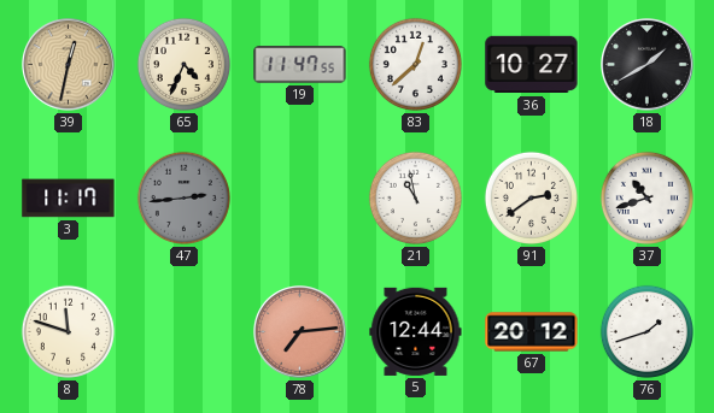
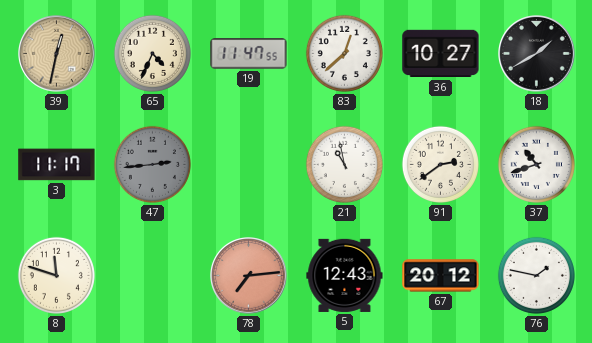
5: 12:44 -> 12:43
76: 1:42 -> 1:47
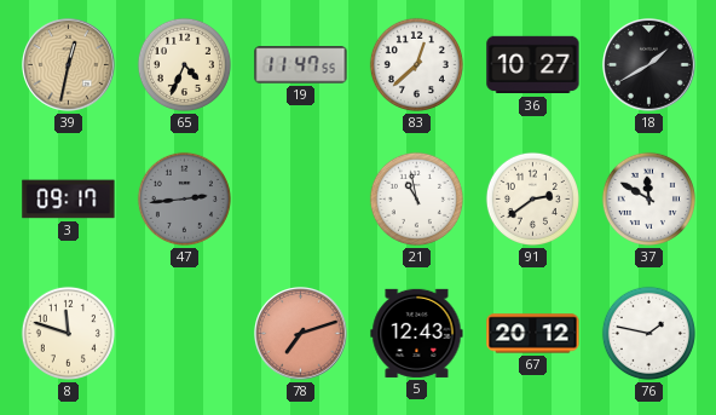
3: 11:17 -> 09:17
37: 10:42 -> 11:50
78: 7:14 -> 7:12
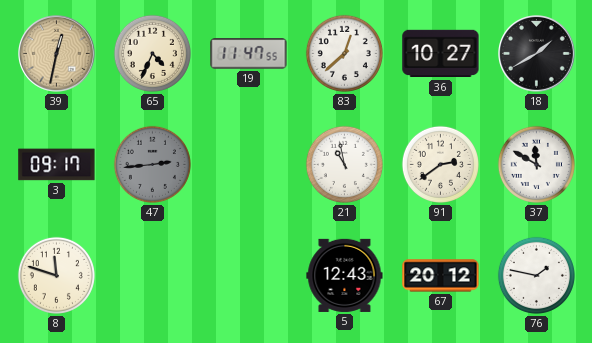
78: 7:12 -> none
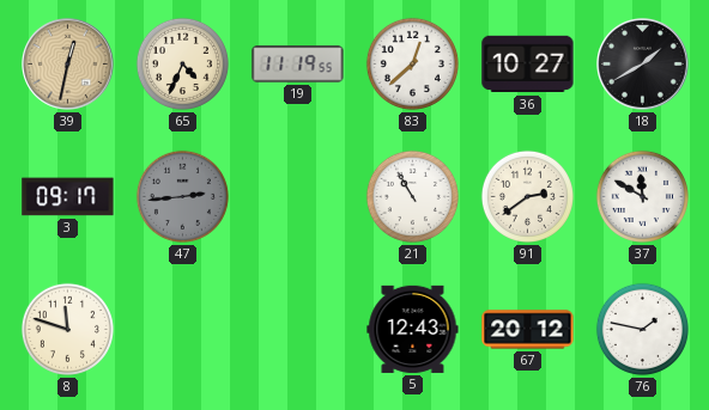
19: 11:47 -> 11:19
21: 10:58 -> 10:55
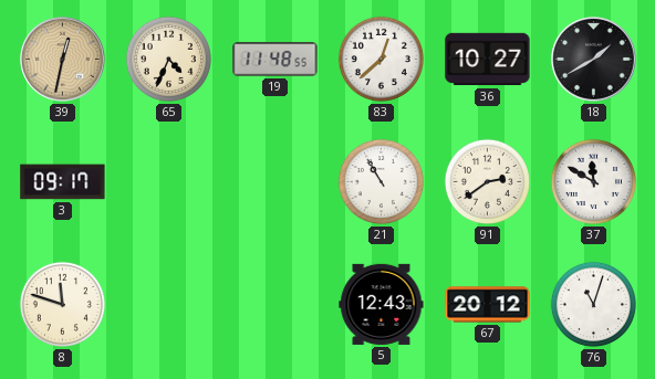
19: 11:19 -> 11:48
47: 2:44 -> none
76: 1:47 -> 11:03
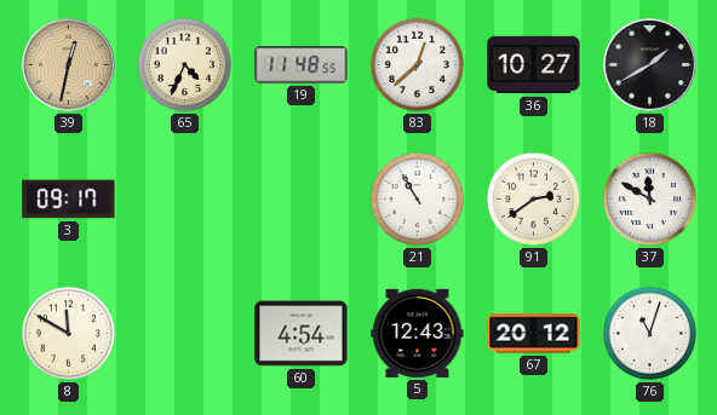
8: 11:48 -> 11:50
60: none -> 4:54
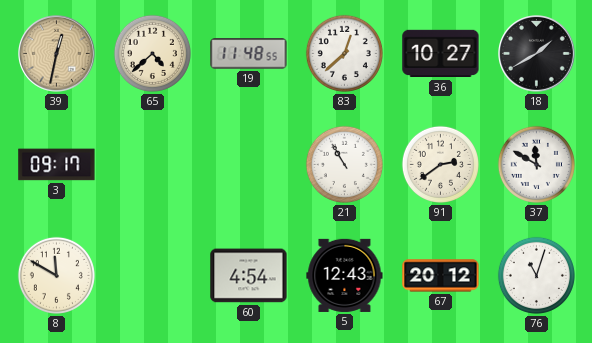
65: 4:34 -> 4:38
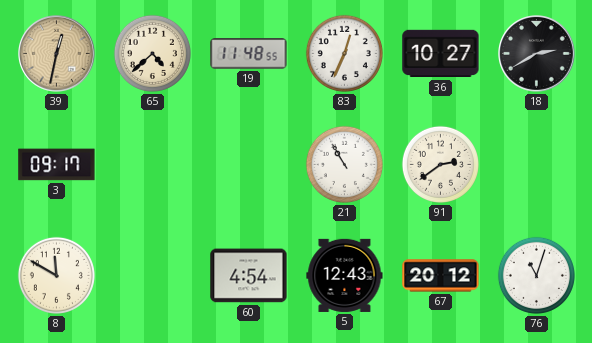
83: 12:38 -> 12:34
18: 1:40 -> 2:40
37: 11:50 -> none
